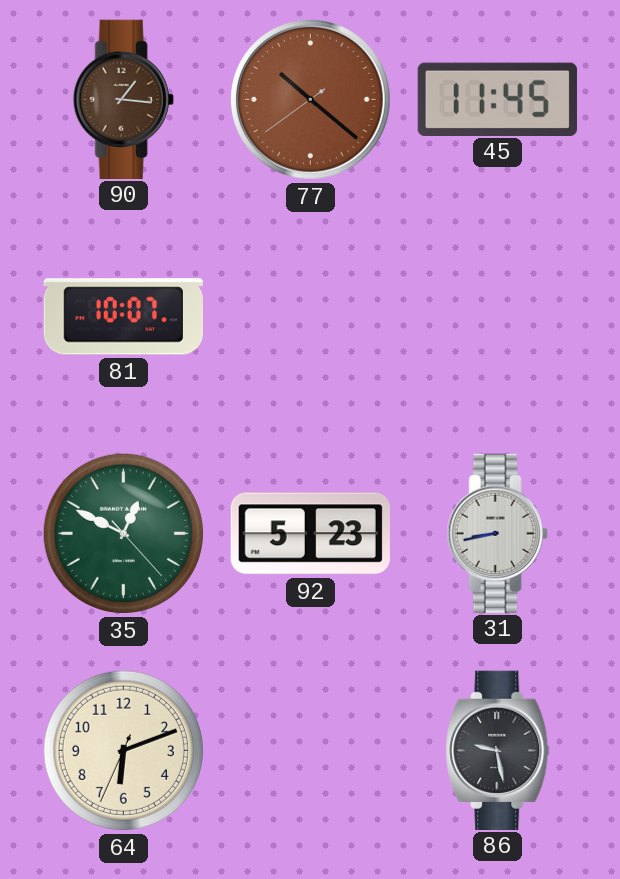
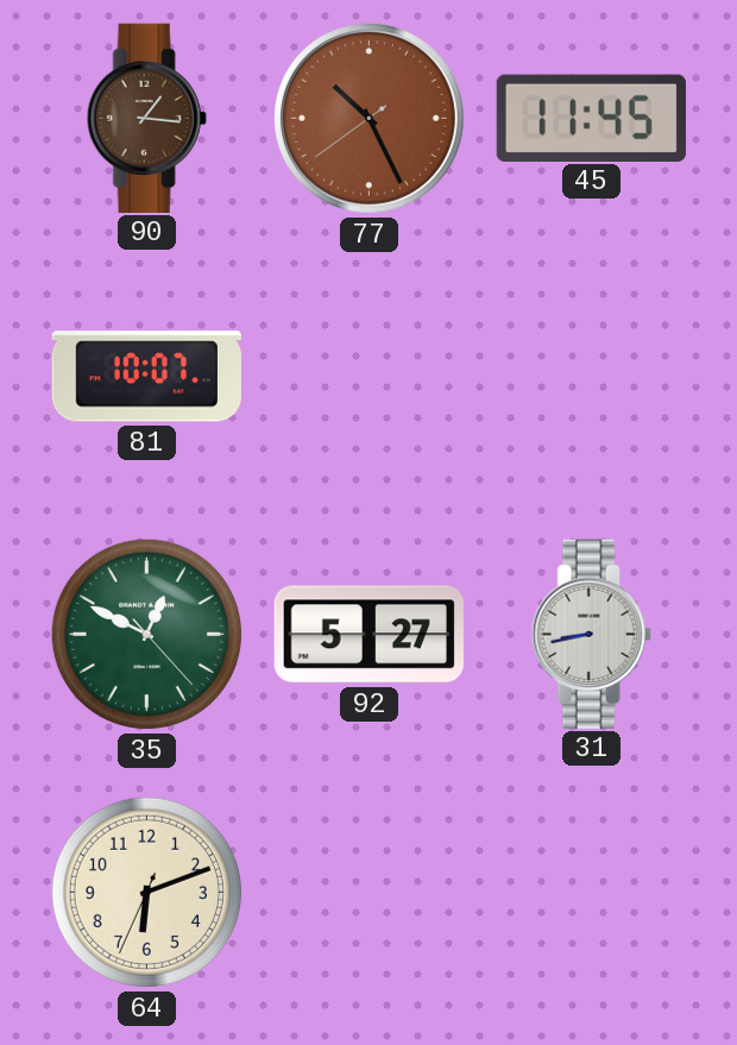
77: 10:21 -> 10:25
92: 5:23 -> 5:27
86: 9:28 -> none
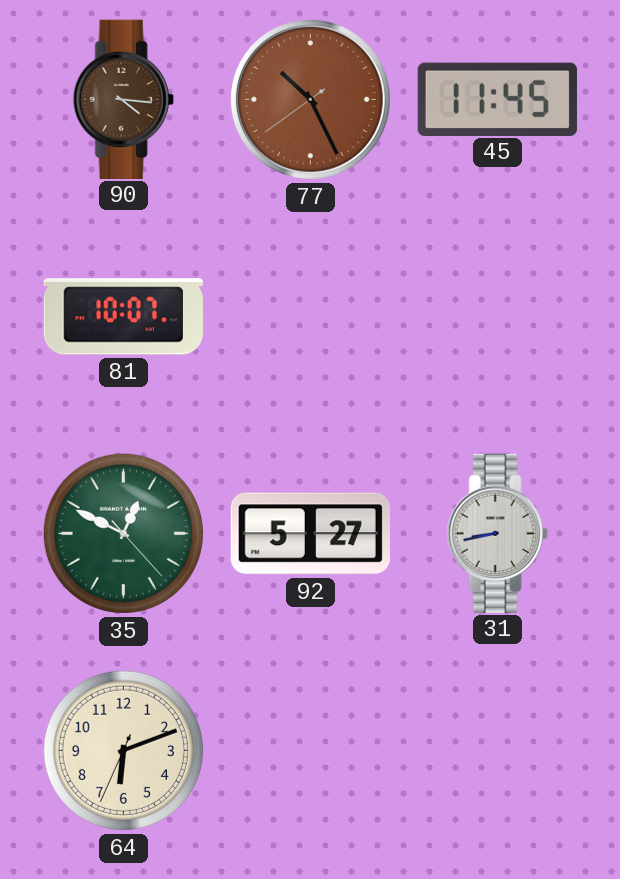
90: 1:16 -> 4:16
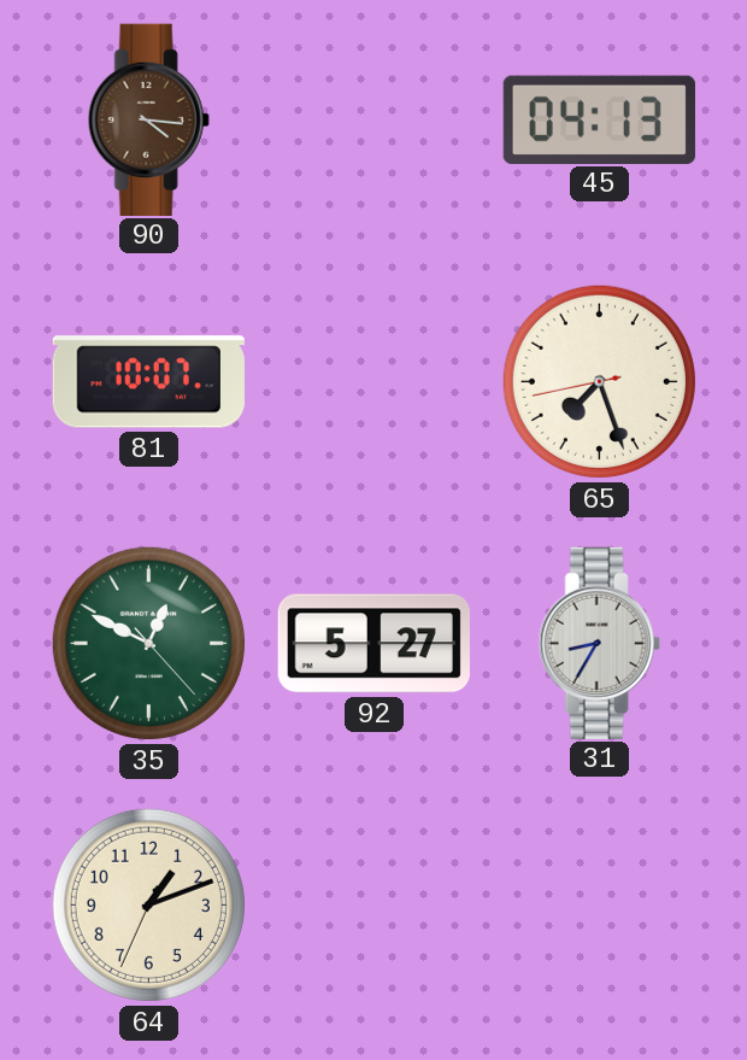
77: 10:25 -> none
45: 11:45 -> 04:13
65: none -> 7:26
31: 8:43 -> 8:35
64: 6:11 -> 1:11
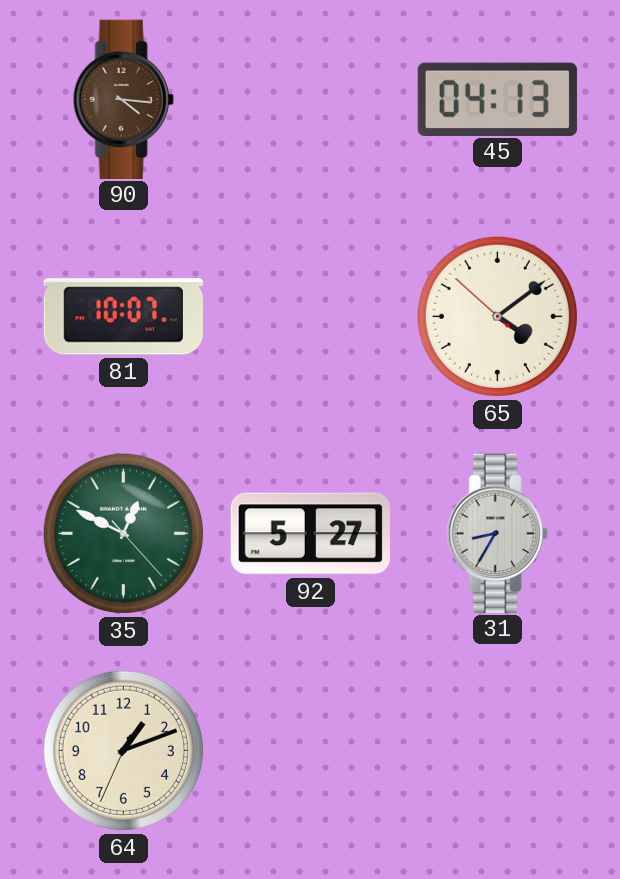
65: 7:26 -> 4:08
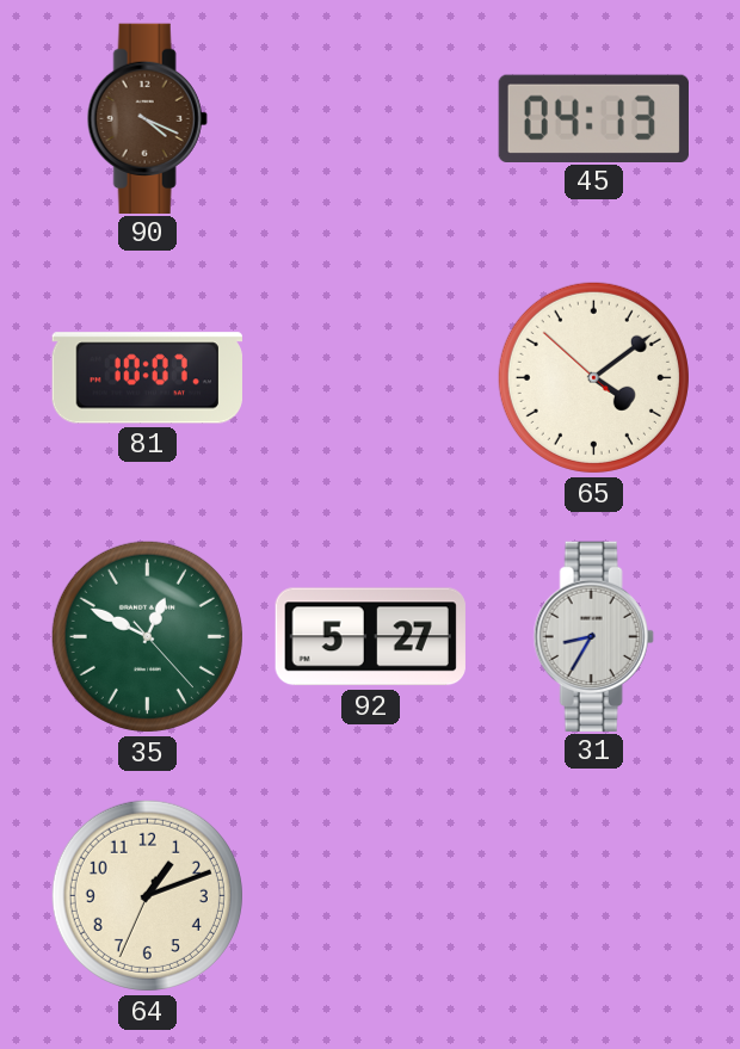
90: 4:16 -> 4:19
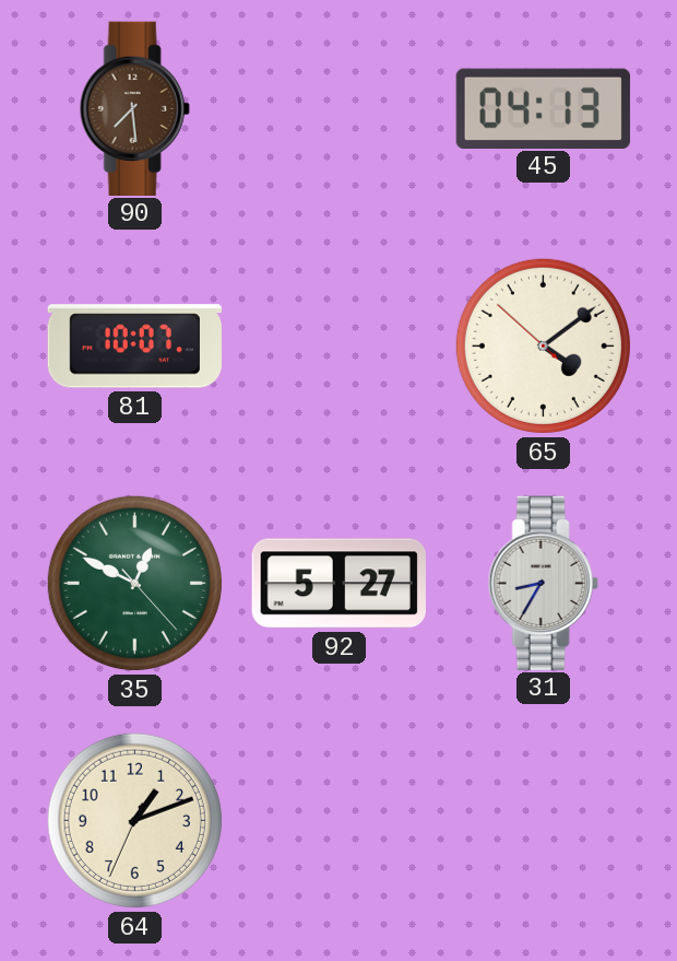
90: 4:19 -> 7:29
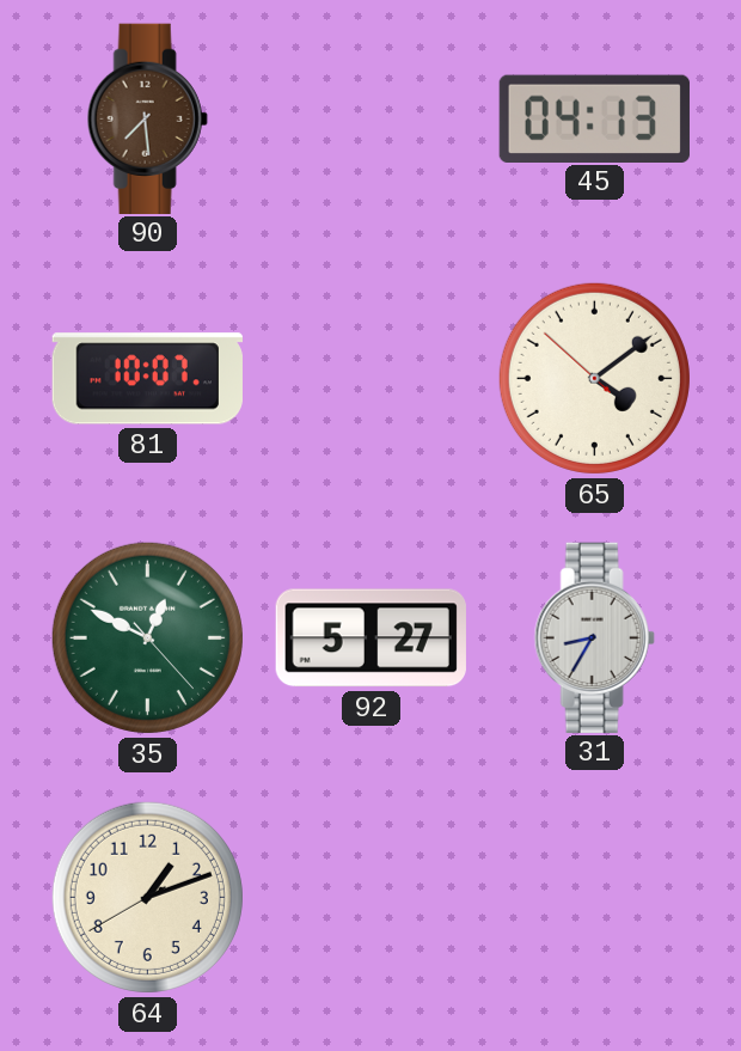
64: 1:11:34 -> 1:11:40
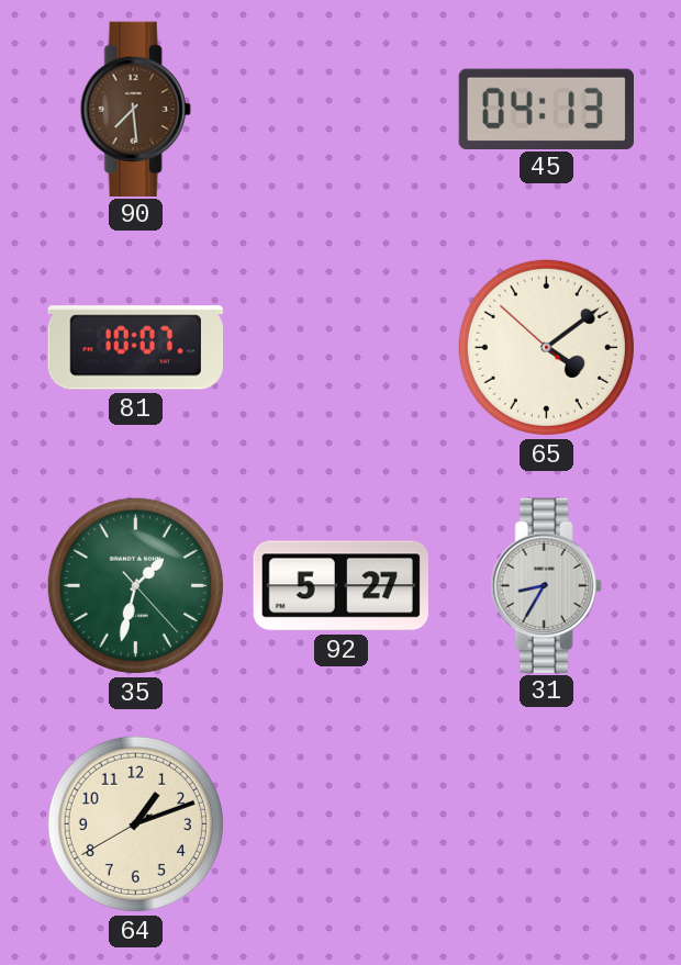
35: 12:49 -> 1:32
